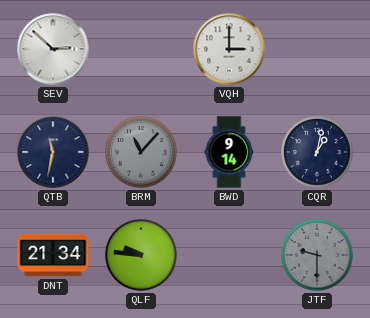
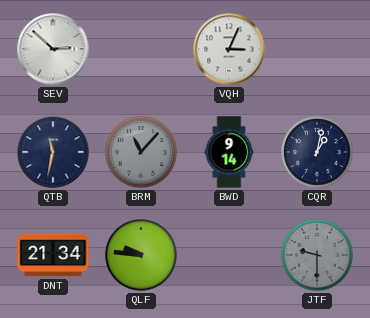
VQH: 3:00 -> 3:04
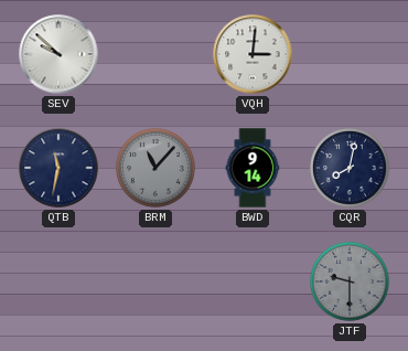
SEV: 2:52 -> 9:52
VQH: 3:04 -> 3:01
CQR: 1:02 -> 8:02
DNT: 21:34 -> none
QLF: 9:46 -> none
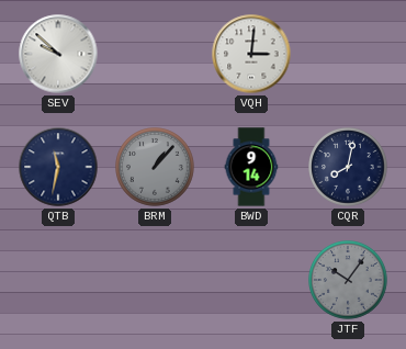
BRM: 11:07 -> 1:07
JTF: 9:30 -> 10:06
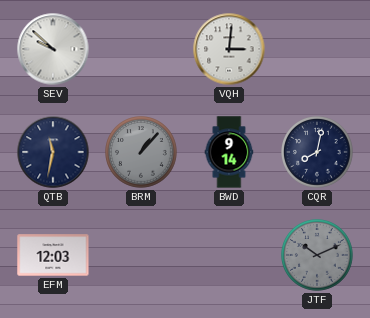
EFM: none -> 12:03
JTF: 10:06 -> 10:11
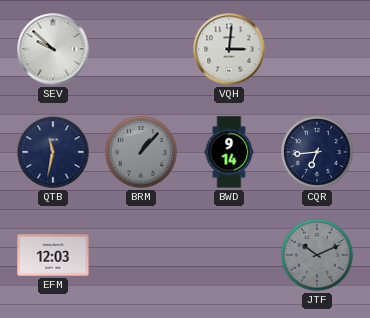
CQR: 8:02 -> 6:44
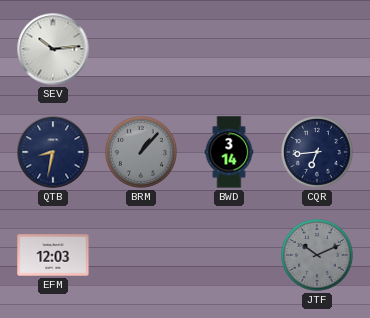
SEV: 9:52 -> 10:14
VQH: 3:01 -> none
QTB: 11:32 -> 8:32
BWD: 9:14 -> 3:14
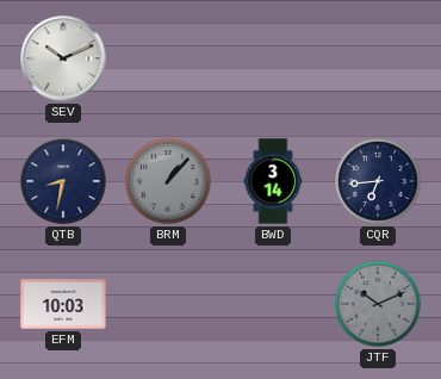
SEV: 10:14 -> 10:11
EFM: 12:03 -> 10:03
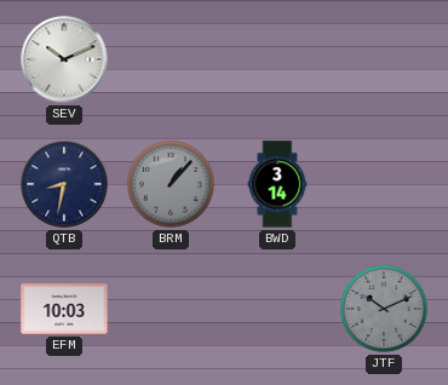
CQR: 6:44 -> none
